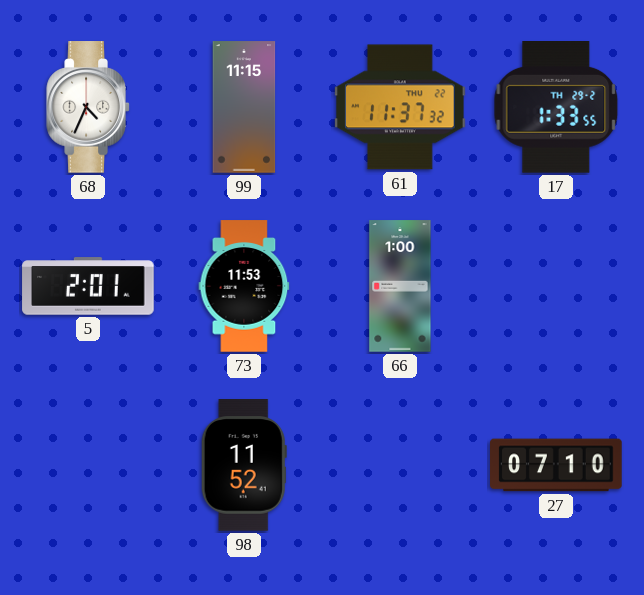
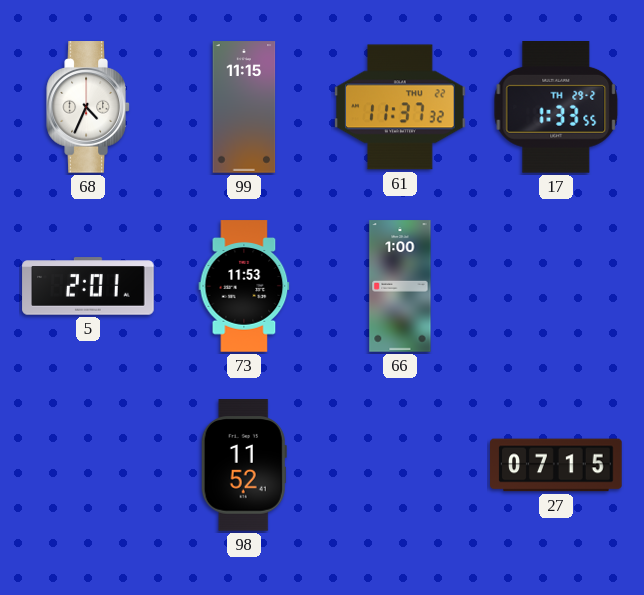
27: 07:10 -> 07:15
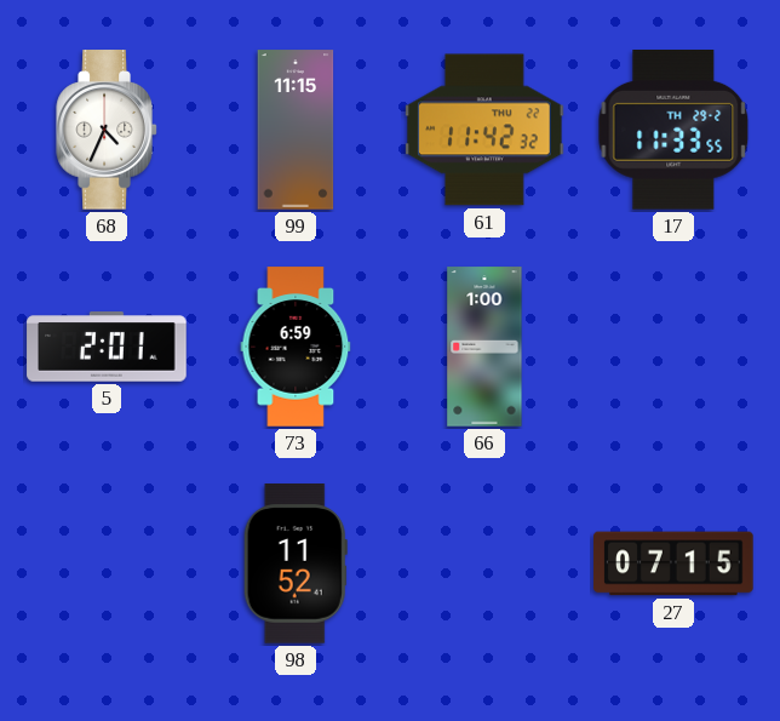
61: 11:37 -> 11:42
17: 1:33 -> 11:33
73: 11:53 -> 6:59
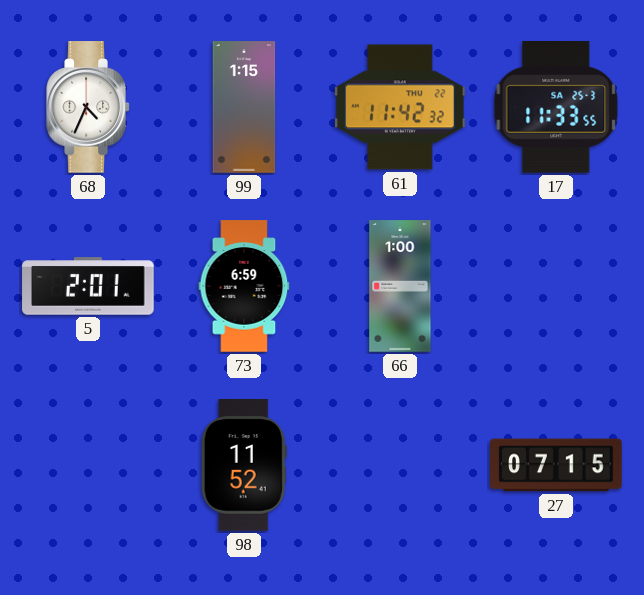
99: 11:15 -> 1:15
17 date: TH 29-2 -> SA 25-3
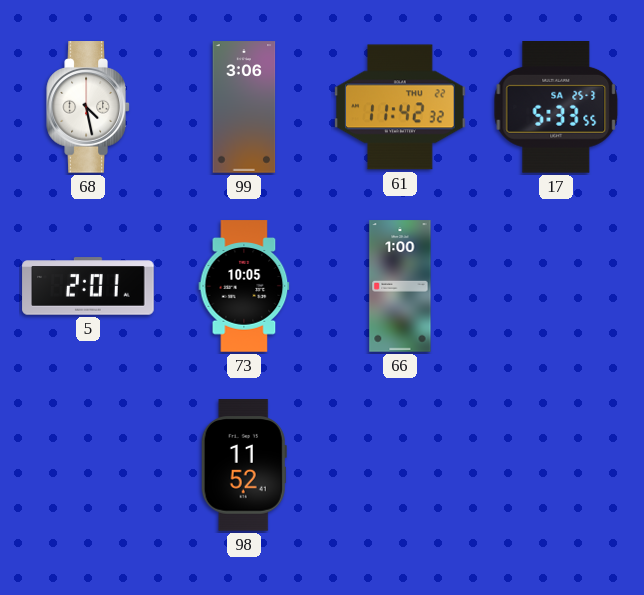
68: 4:34 -> 4:28
99: 1:15 -> 3:06
17: 11:33 -> 5:33
73: 6:59 -> 10:05
27: 07:15 -> none
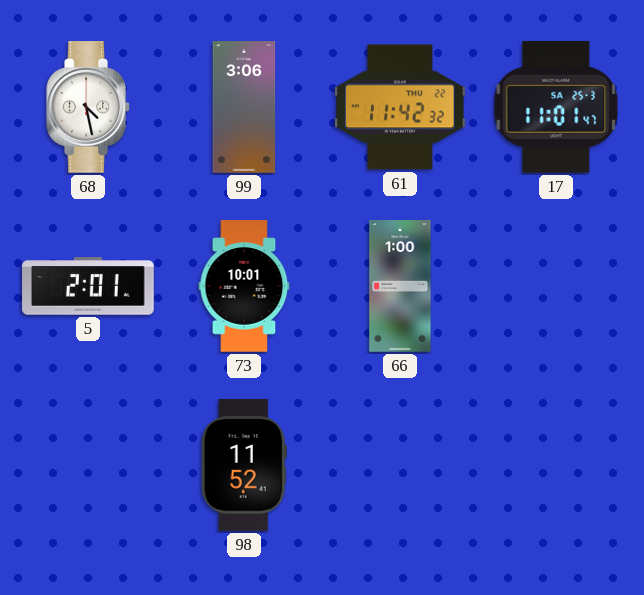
17: 5:33 -> 11:01
73: 10:05 -> 10:01
